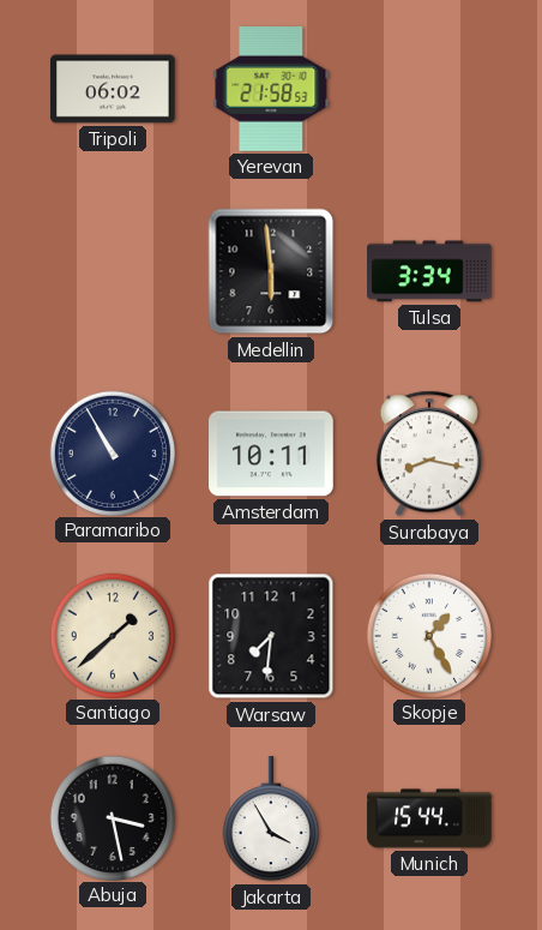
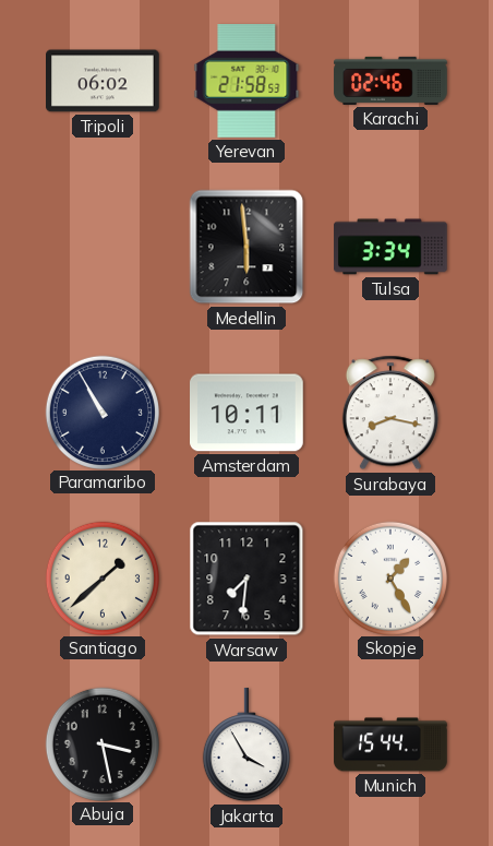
Karachi: none -> 02:46
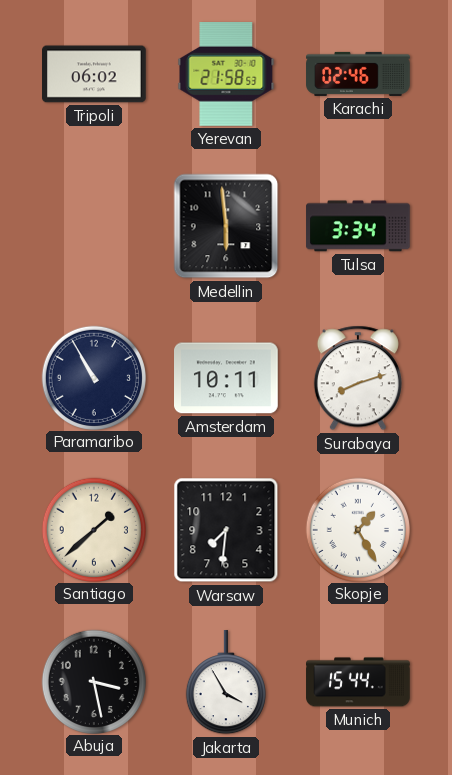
Surabaya: 8:17 -> 8:12
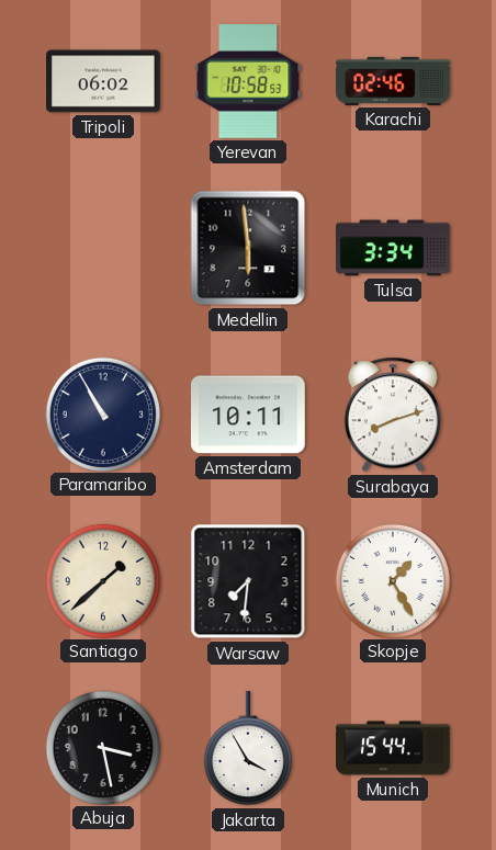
Yerevan: 21:58 -> 10:58
